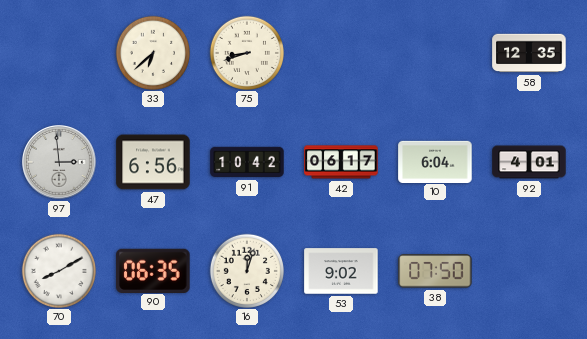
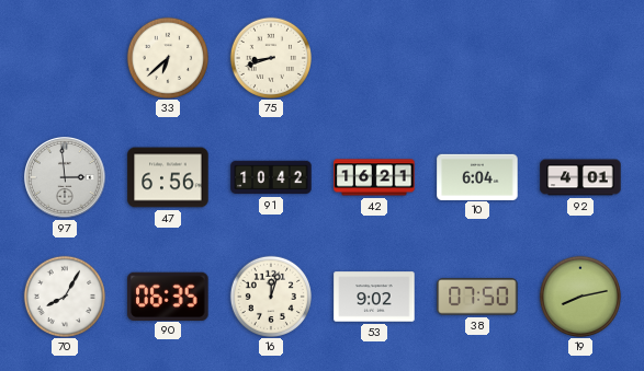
58: 12:35 -> none
42: 06:17 -> 16:21
70: 8:10 -> 8:05
19: none -> 8:13
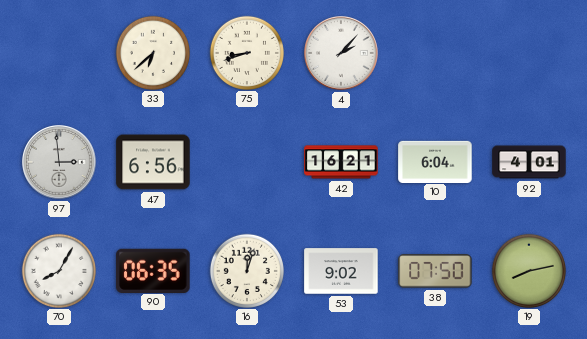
4: none -> 2:07
91: 10:42 -> none
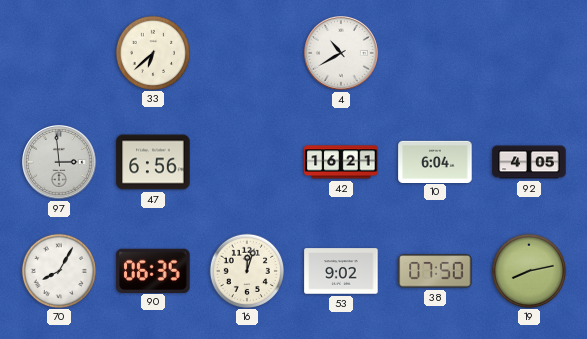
75: 8:42 -> none
4: 2:07 -> 10:40
92: 4:01 -> 4:05
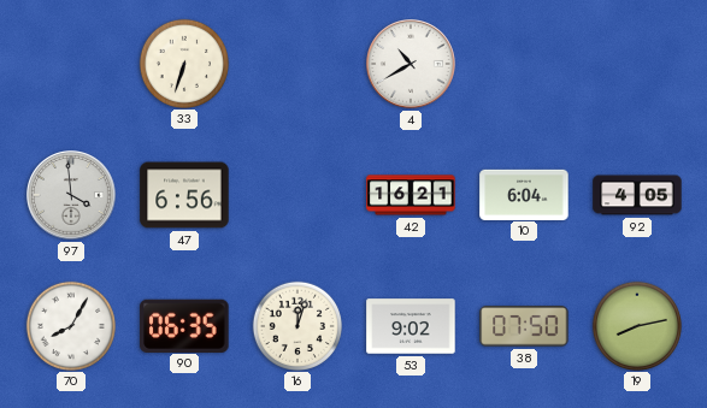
33: 6:38 -> 6:33
97: 2:59 -> 3:59
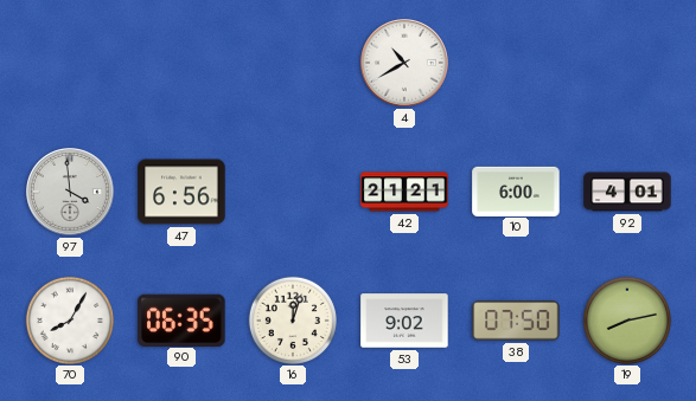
33: 6:33 -> none
42: 16:21 -> 21:21
10: 6:04 -> 6:00
92: 4:05 -> 4:01
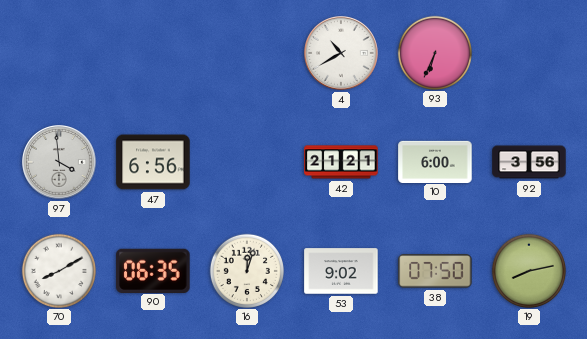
93: none -> 6:34
92: 4:01 -> 3:56
70: 8:05 -> 8:10
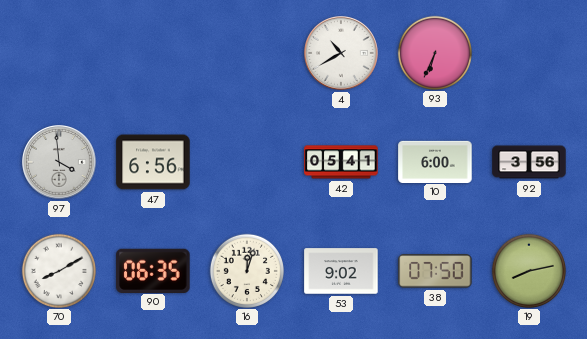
42: 21:21 -> 05:41
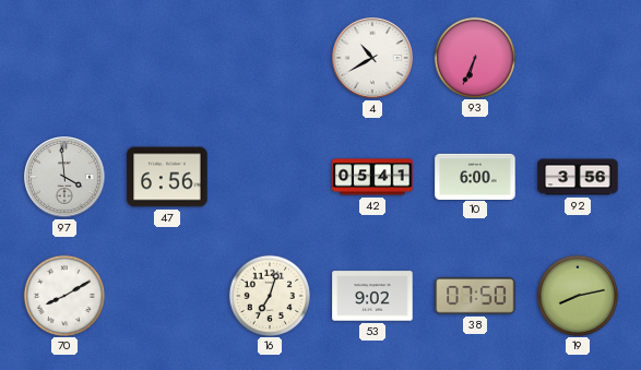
90: 06:35 -> none
16: 12:03 -> 7:03
